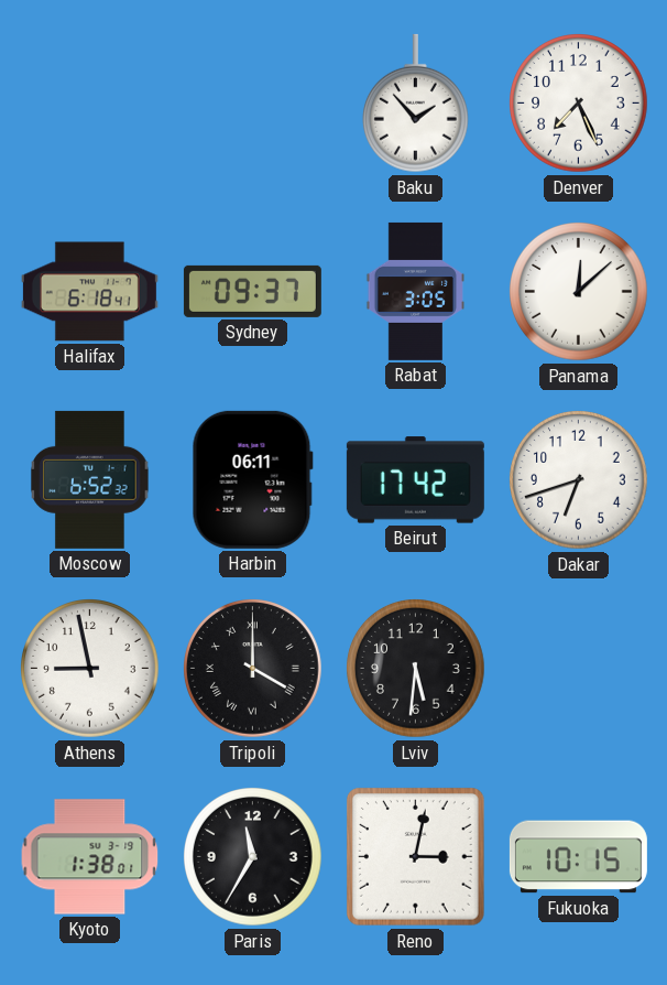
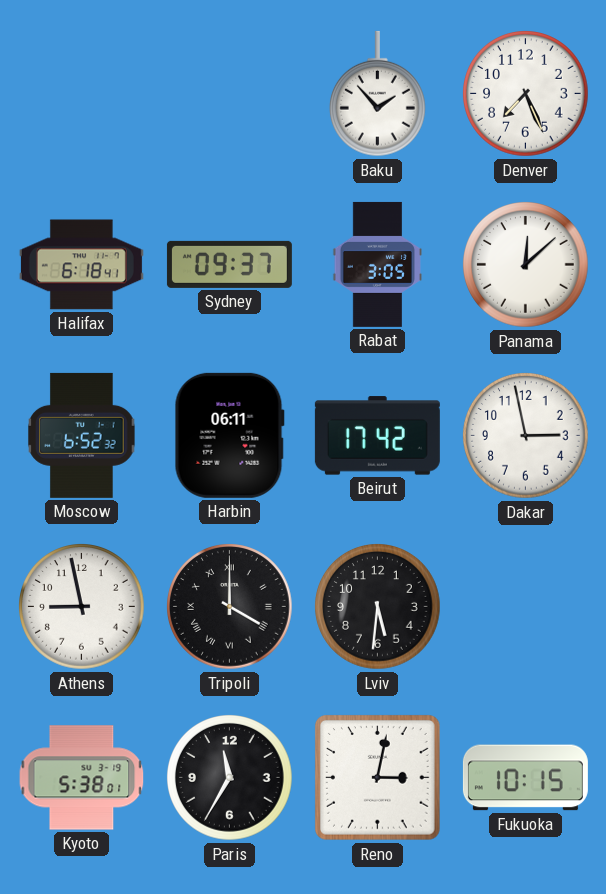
Dakar: 6:42 -> 2:58
Kyoto: 1:38 -> 5:38
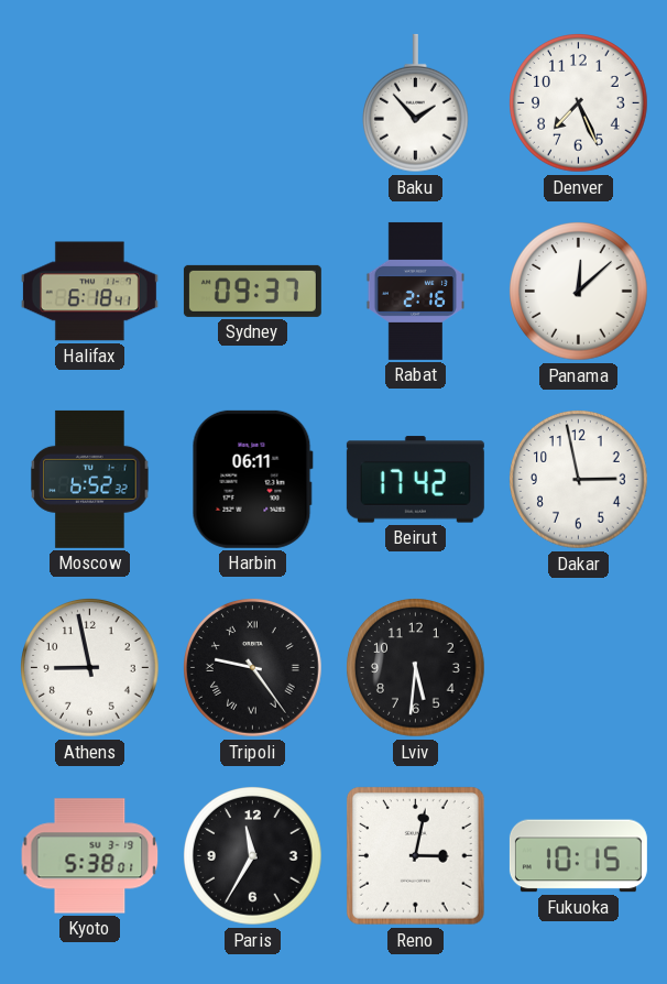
Rabat: 3:05 -> 2:16
Tripoli: 4:00 -> 9:24
